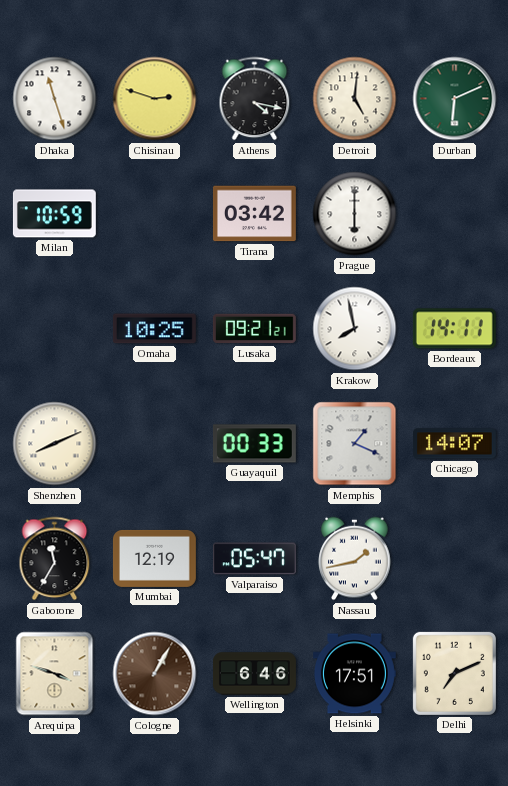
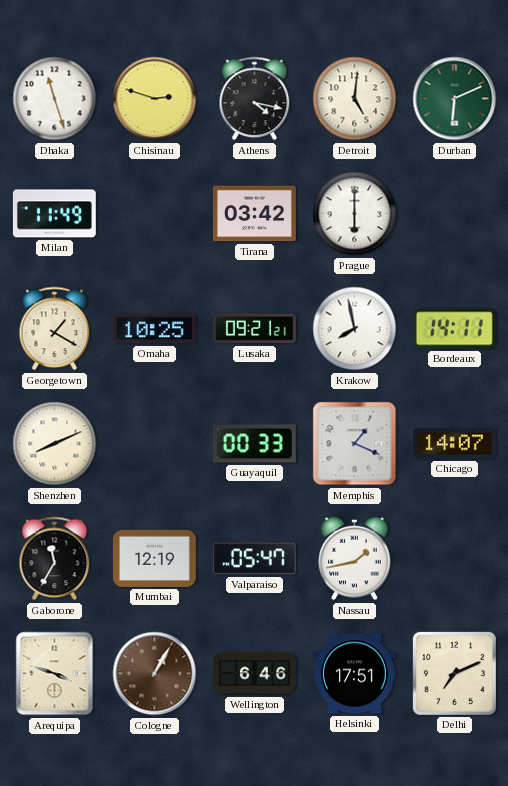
Milan: 10:59 -> 11:49
Georgetown: none -> 1:20
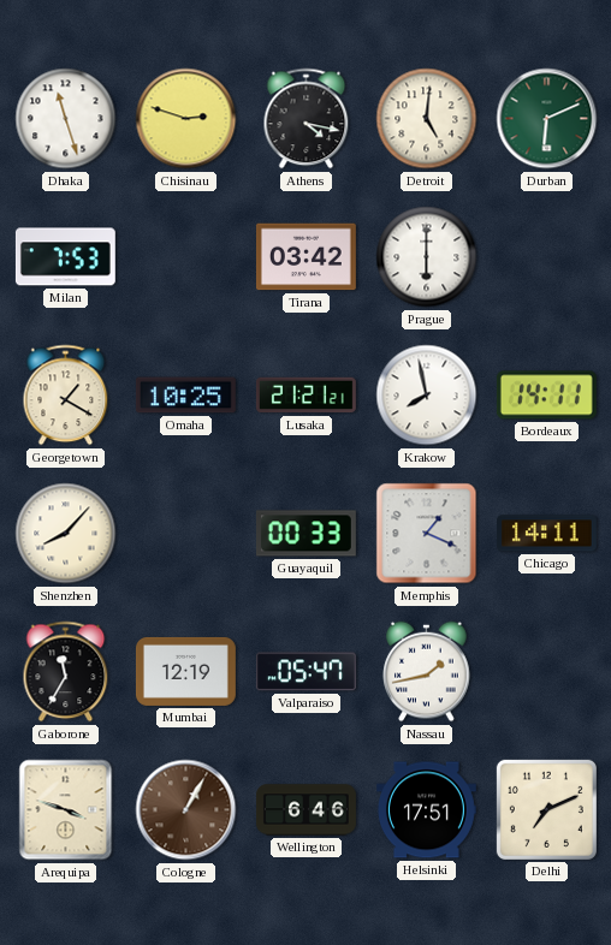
Milan: 11:49 -> 7:53
Lusaka: 09:21 -> 21:21
Shenzhen: 8:11 -> 8:07
Chicago: 14:07 -> 14:11
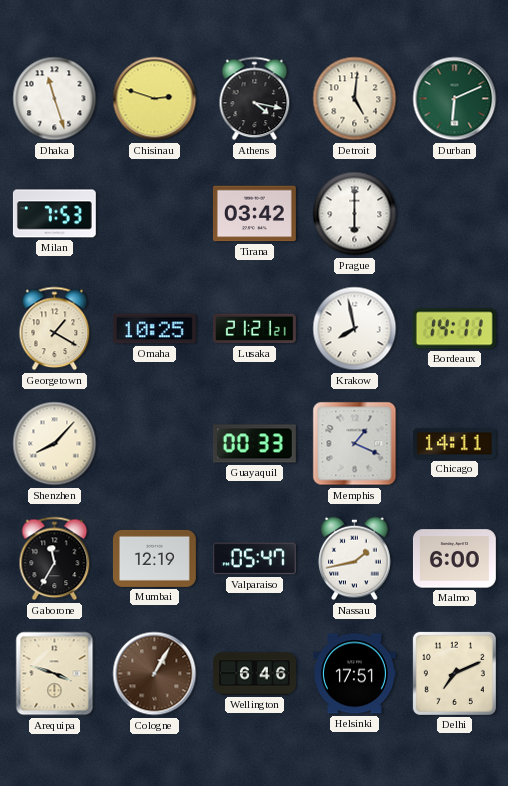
Malmo: none -> 6:00
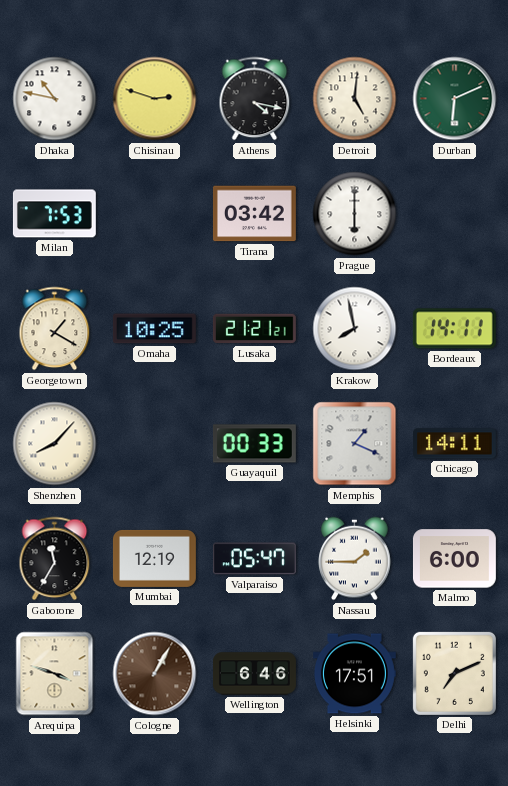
Dhaka: 11:27 -> 10:47
Nassau: 1:43 -> 1:45
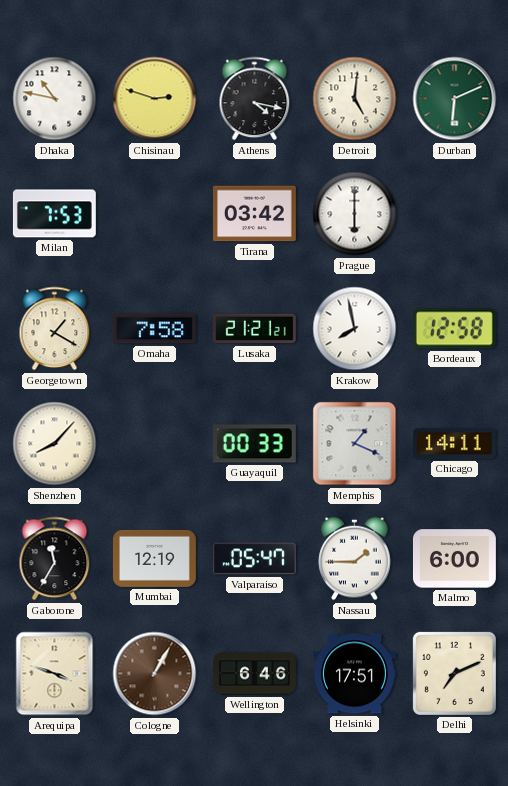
Omaha: 10:25 -> 7:58
Bordeaux: 14:11 -> 12:58
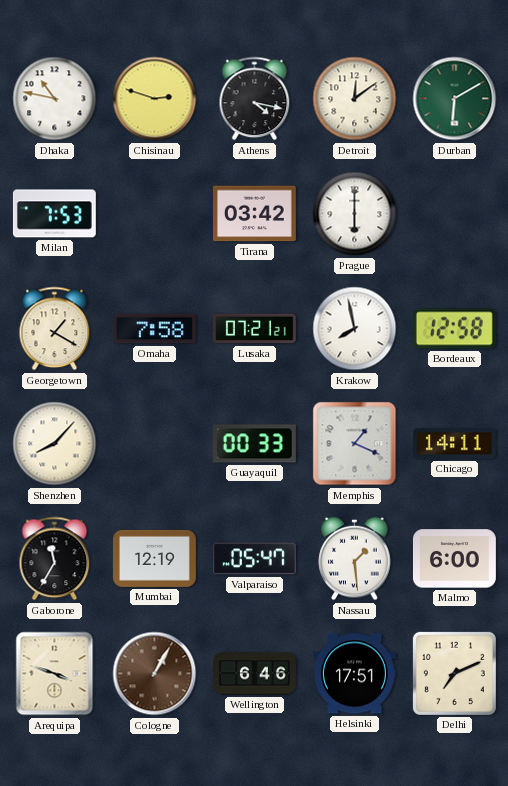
Detroit: 5:01 -> 12:09
Durban: 6:11 -> 6:10
Lusaka: 21:21 -> 07:21
Nassau: 1:45 -> 1:29
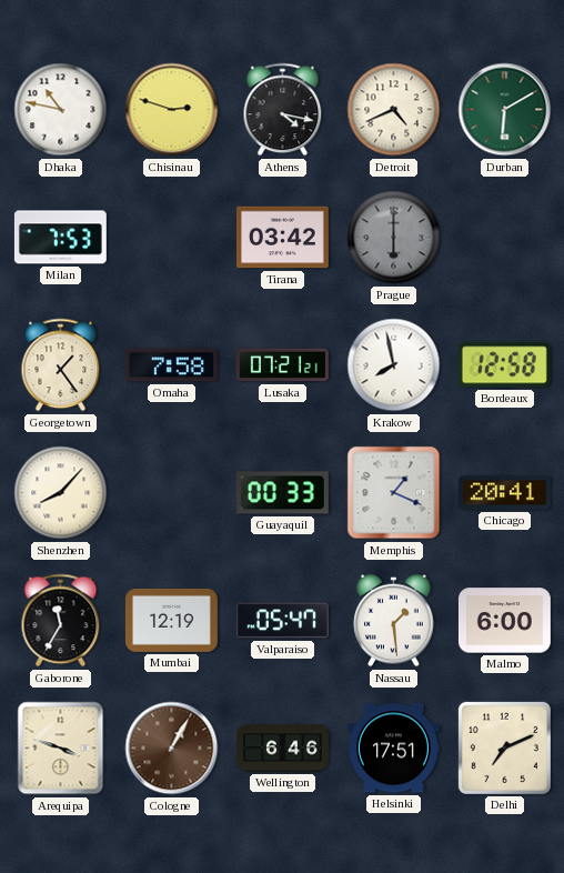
Detroit: 12:09 -> 4:41
Prague dial: white -> grey
Georgetown: 1:20 -> 1:24
Chicago: 14:11 -> 20:41
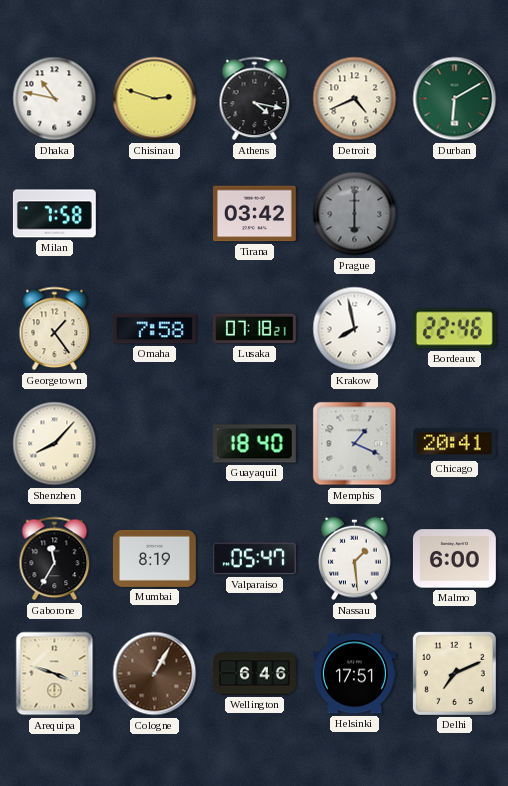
Milan: 7:53 -> 7:58
Lusaka: 07:21 -> 07:18
Bordeaux: 12:58 -> 22:46
Guayaquil: 00:33 -> 18:40
Mumbai: 12:19 -> 8:19
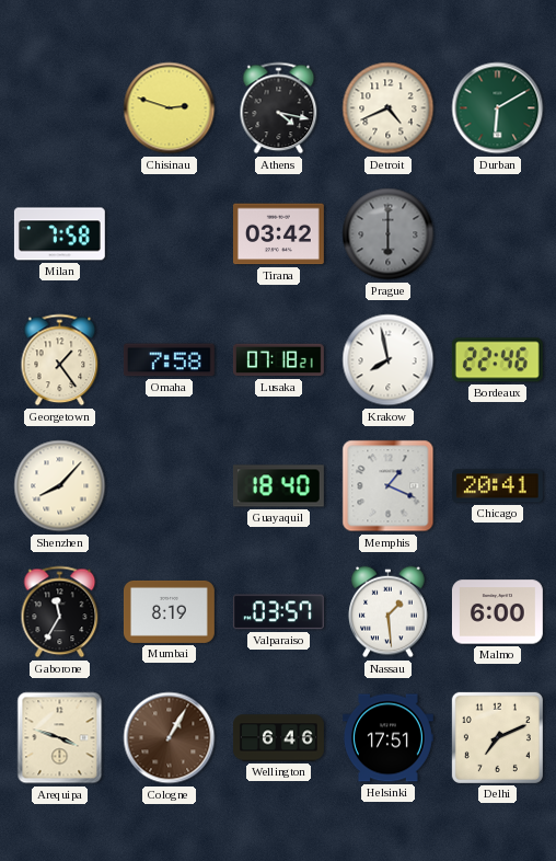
Dhaka: 10:47 -> none
Valparaiso: 05:47 -> 03:57
